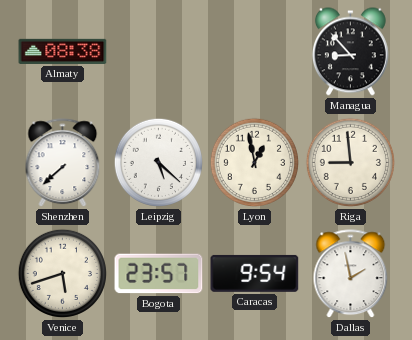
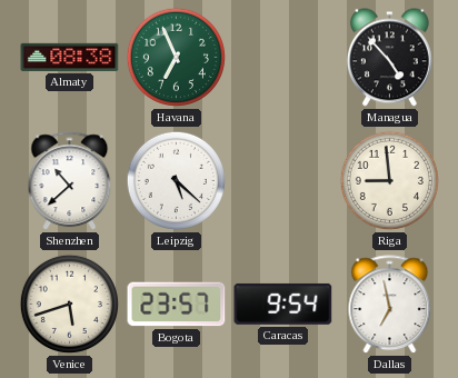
Havana: none -> 6:56
Managua: 8:53 -> 4:53
Shenzhen: 7:38 -> 10:38
Lyon: 12:58 -> none
Dallas: 1:58 -> 6:58
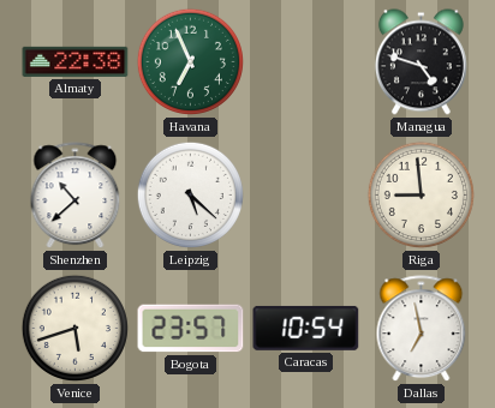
Almaty: 08:38 -> 22:38
Managua: 4:53 -> 4:48
Caracas: 9:54 -> 10:54
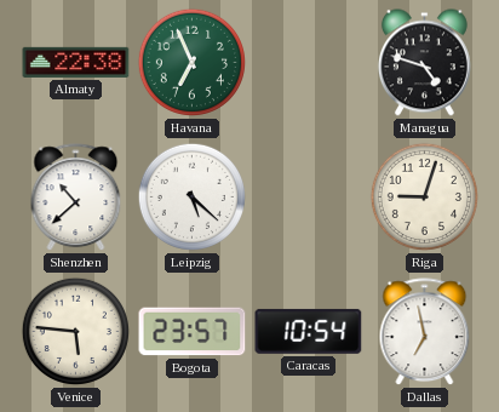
Riga: 8:59 -> 9:03
Venice: 5:42 -> 5:46
